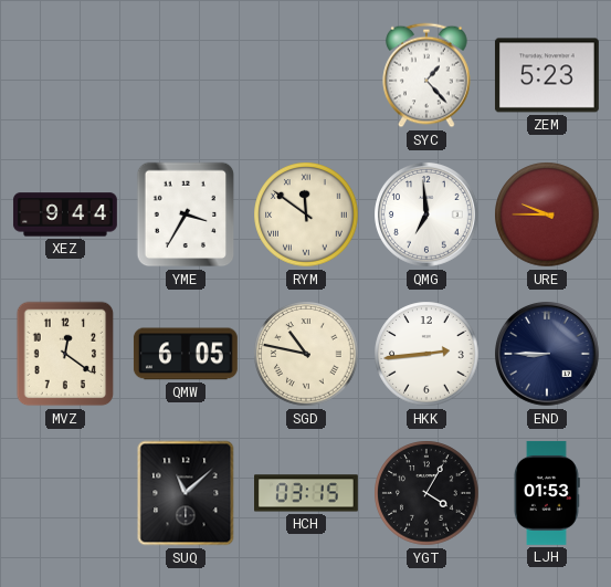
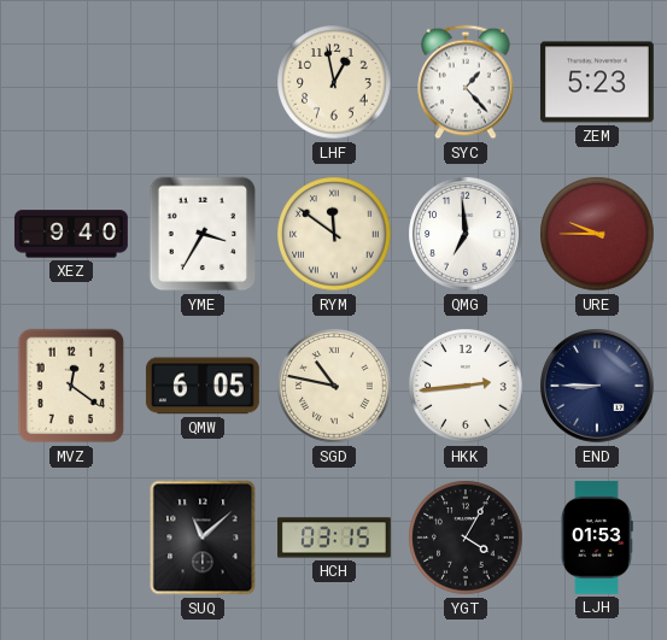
LHF: none -> 12:58
XEZ: 9:44 -> 9:40
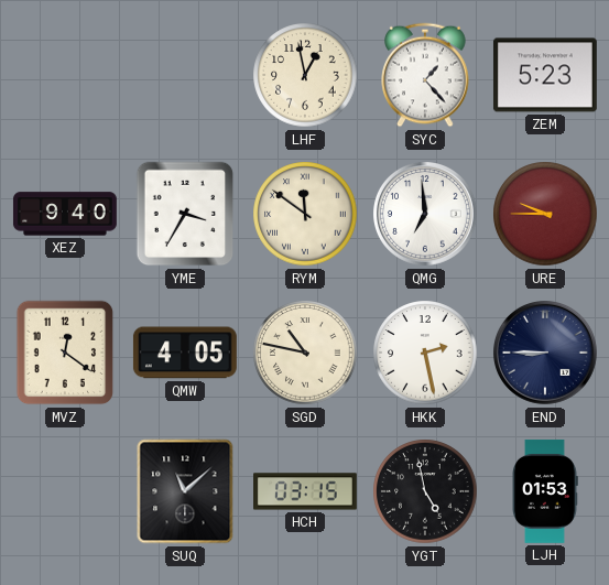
QMW: 6:05 -> 4:05
HKK: 2:44 -> 2:28
YGT: 4:05 -> 4:58
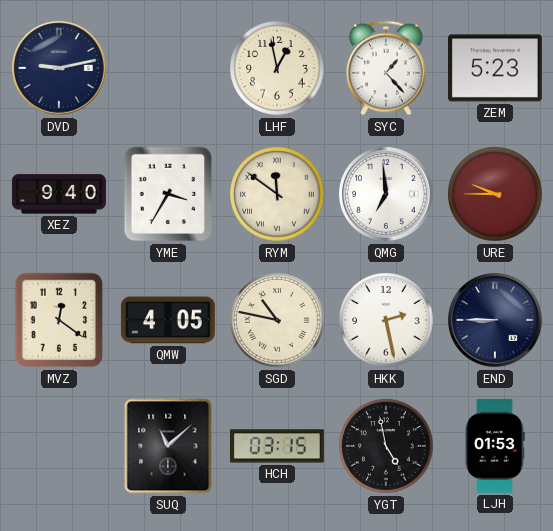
DVD: none -> 9:13
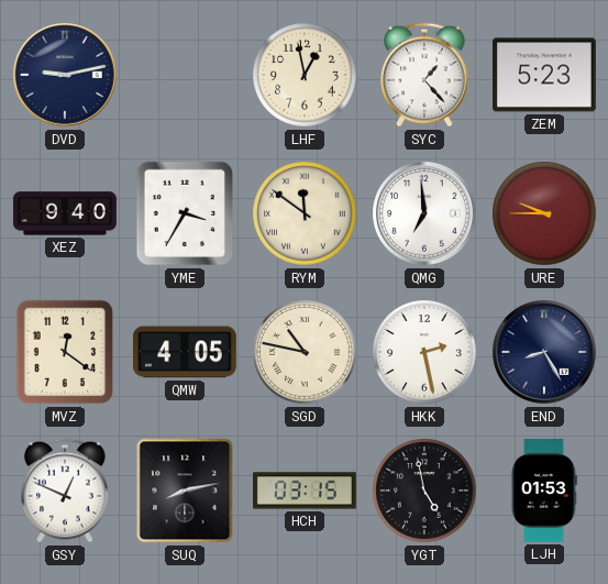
END: 8:45 -> 8:25
GSY: none -> 12:49
SUQ: 11:08 -> 8:13
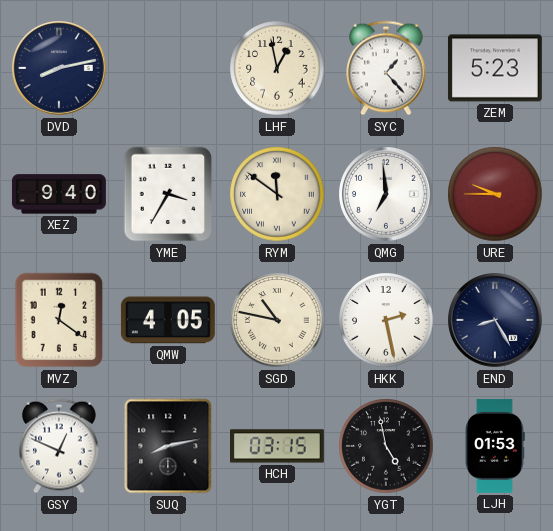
DVD: 9:13 -> 8:13
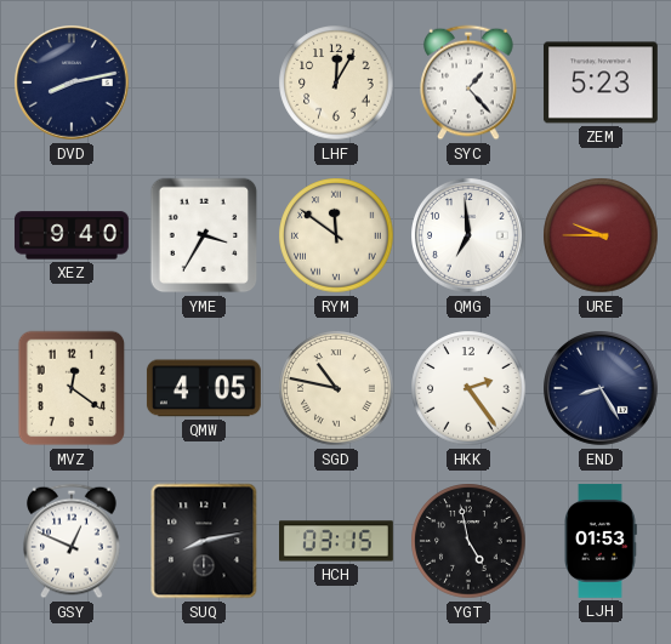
LHF: 12:58 -> 12:05
HKK: 2:28 -> 2:24
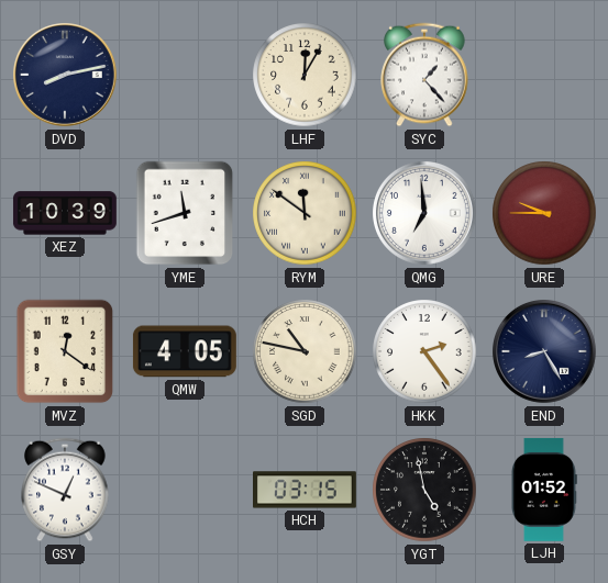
ZEM: 5:23 -> none
XEZ: 9:40 -> 10:39
YME: 3:35 -> 11:42
SUQ: 8:13 -> none
LJH: 01:53 -> 01:52
